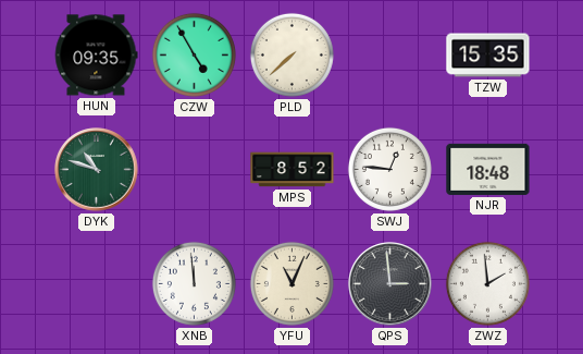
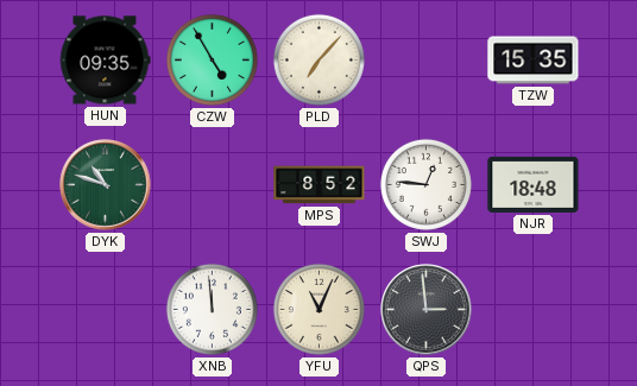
PLD: 7:38 -> 7:07
ZWZ: 1:59 -> none
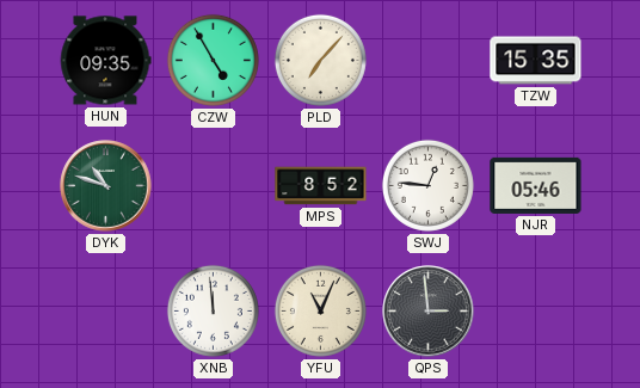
NJR: 18:48 -> 05:46
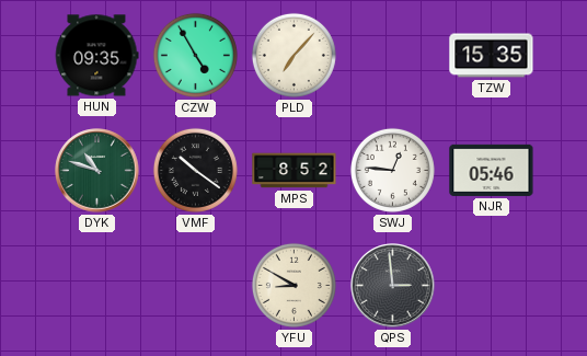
VMF: none -> 10:21
XNB: 11:59 -> none
YFU: 11:04 -> 8:50
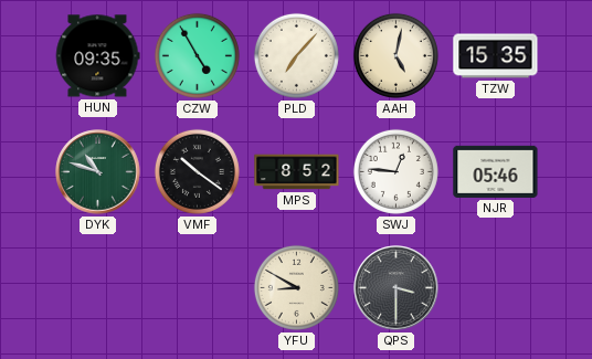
AAH: none -> 5:02
QPS: 2:59 -> 3:30
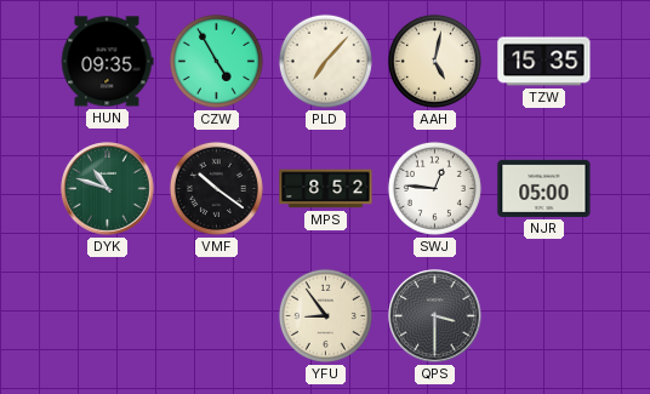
NJR: 05:46 -> 05:00
YFU: 8:50 -> 8:54
